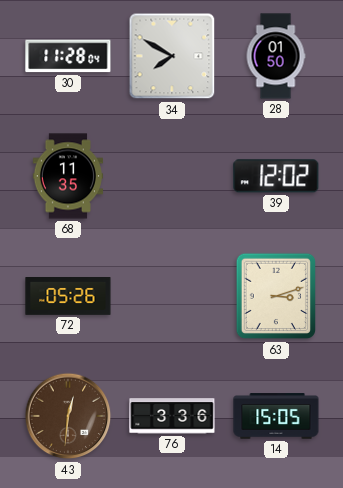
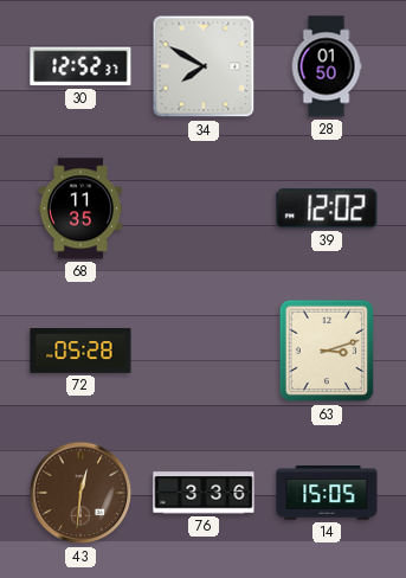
30: 11:28 -> 12:52
72: 05:26 -> 05:28
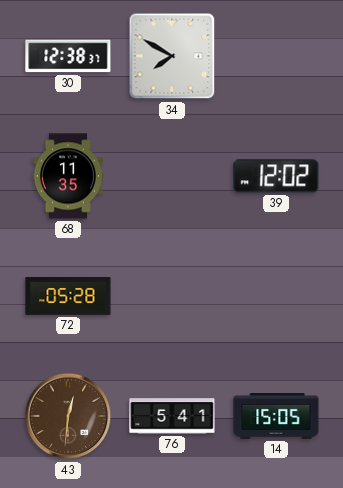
30: 12:52 -> 12:38
28: 01:50 -> none
63: 3:12 -> none
76: 3:36 -> 5:41
